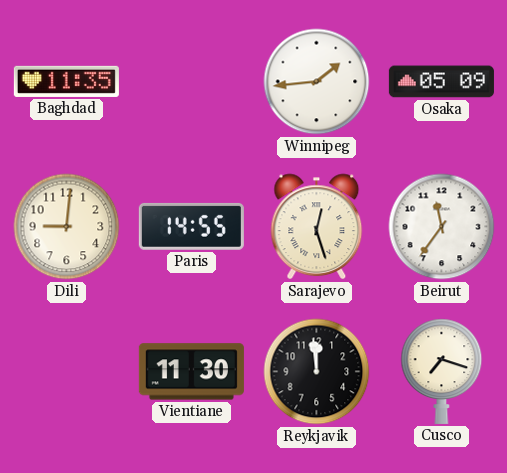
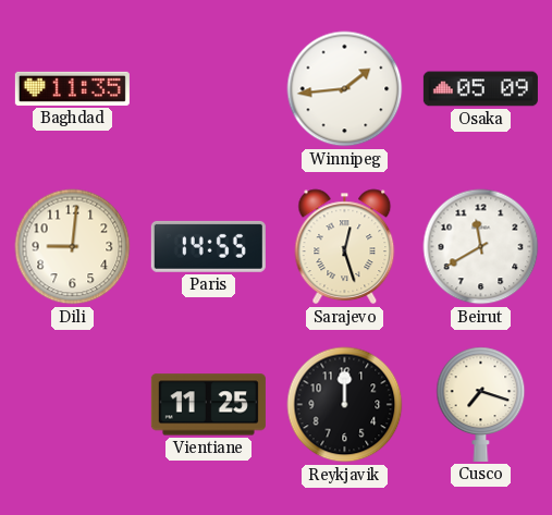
Beirut: 11:36 -> 11:40
Vientiane: 11:30 -> 11:25
Reykjavik: 11:59 -> 12:00
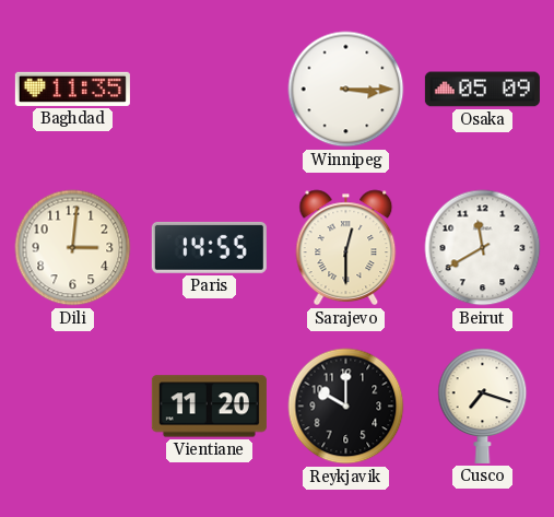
Winnipeg: 1:44 -> 3:15
Dili: 9:01 -> 3:01
Sarajevo: 12:27 -> 12:30
Vientiane: 11:25 -> 11:20
Reykjavik: 12:00 -> 10:00
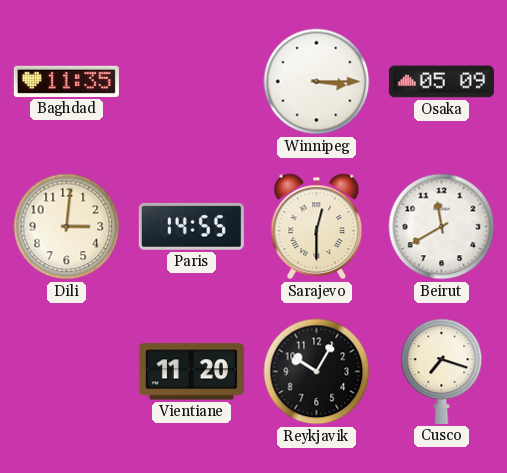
Reykjavik: 10:00 -> 10:05
